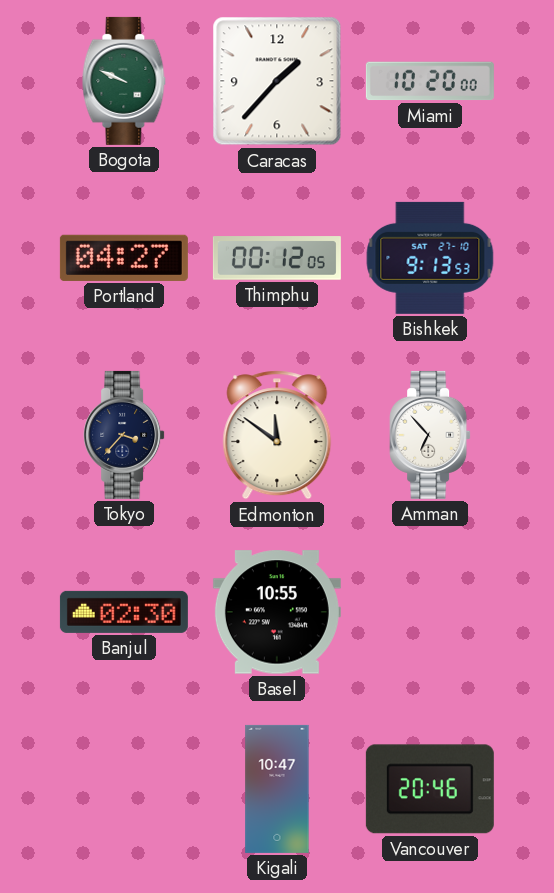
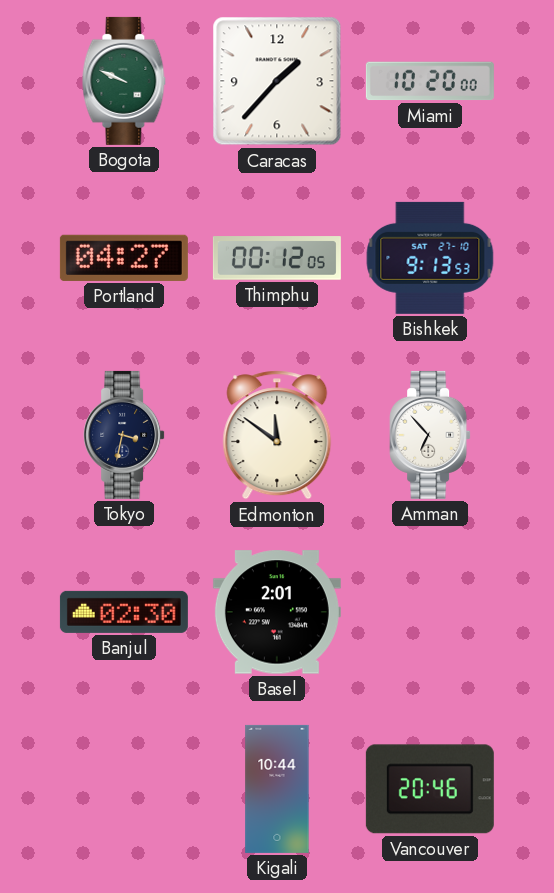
Tokyo: 3:37 -> 3:32
Basel: 10:55 -> 2:01
Kigali: 10:47 -> 10:44
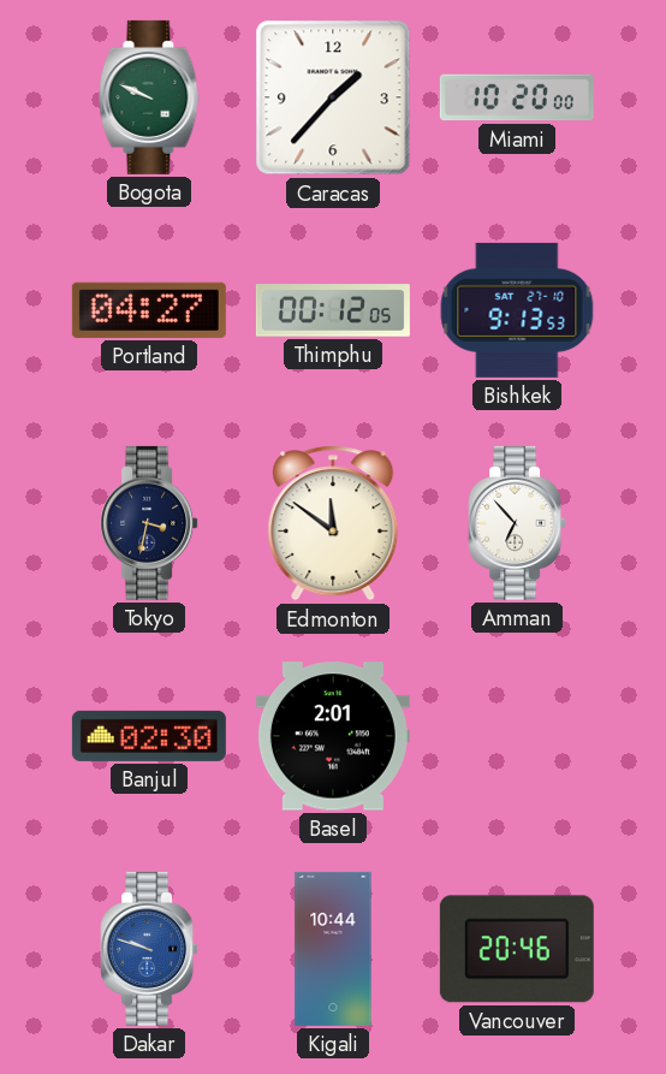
Dakar: none -> 9:48
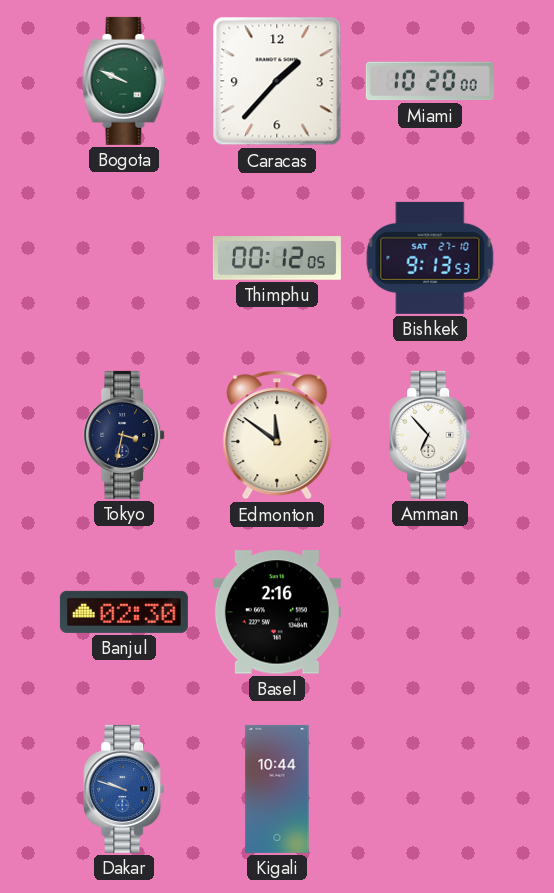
Portland: 04:27 -> none
Basel: 2:01 -> 2:16
Vancouver: 20:46 -> none
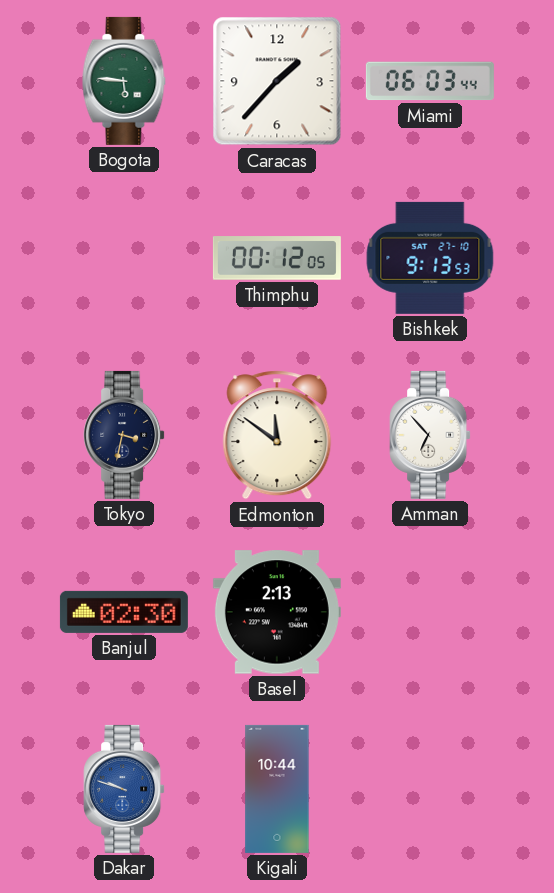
Bogota: 9:49 -> 5:46
Miami: 10:20 -> 06:03
Basel: 2:16 -> 2:13
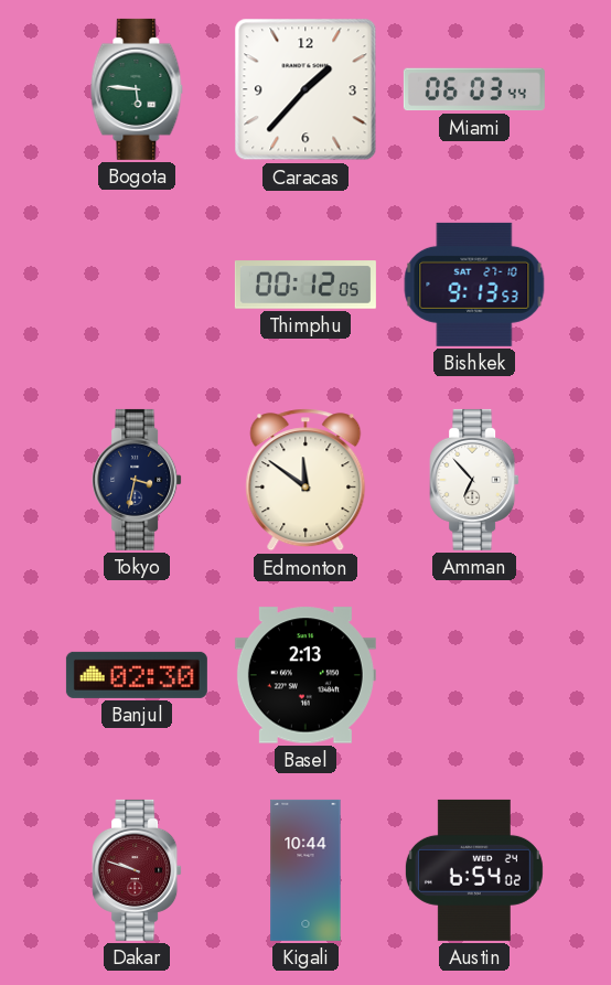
Dakar dial: blue -> burgundy
Austin: none -> 6:54
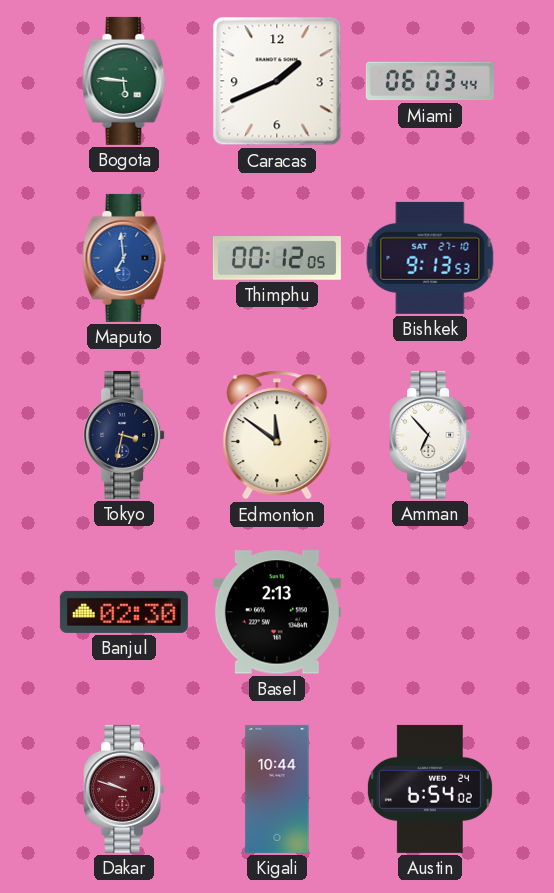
Caracas: 1:37 -> 1:41
Maputo: none -> 6:59
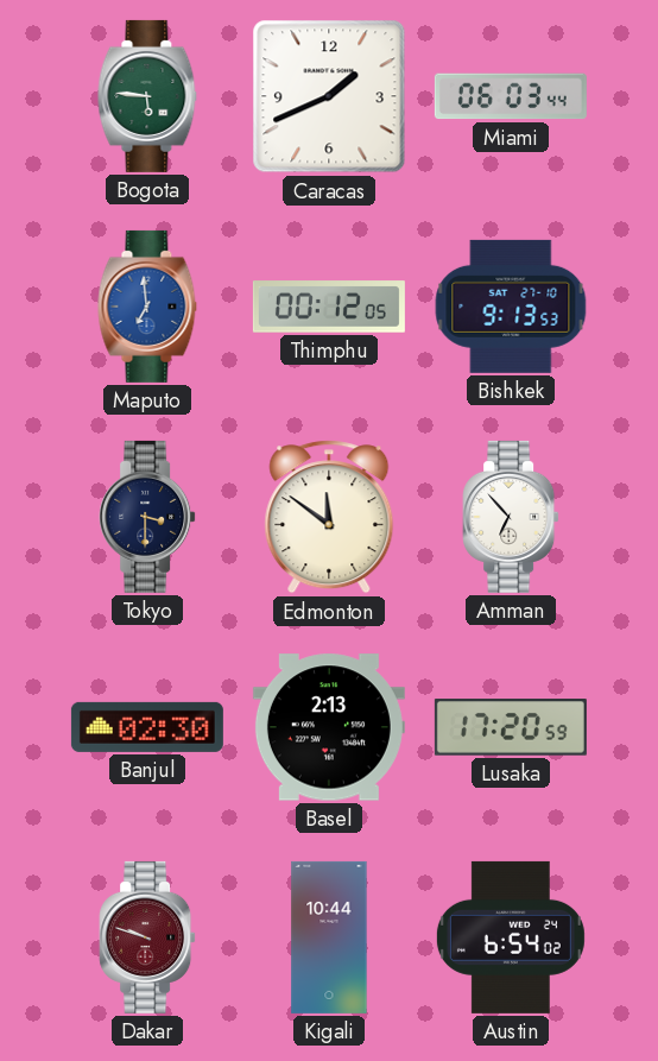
Tokyo: 3:32 -> 3:30
Lusaka: none -> 17:20
